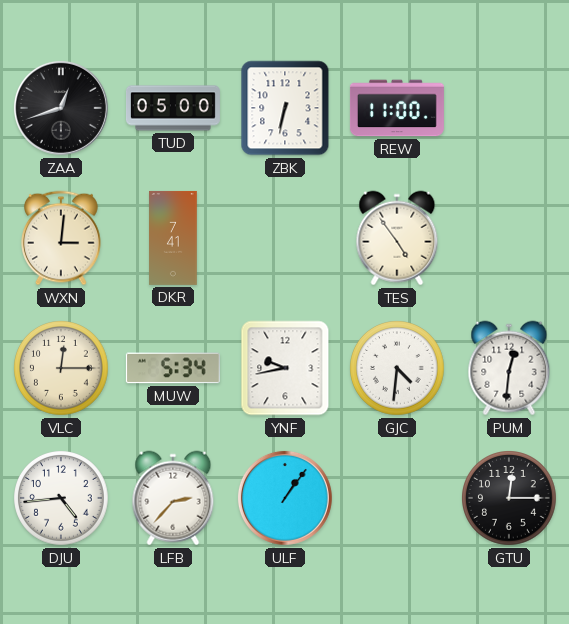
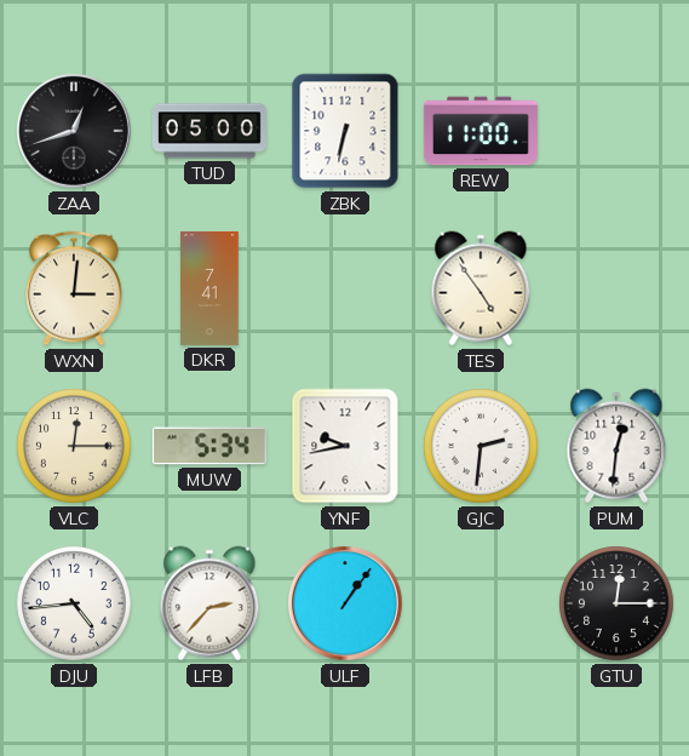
GJC: 4:31 -> 2:31
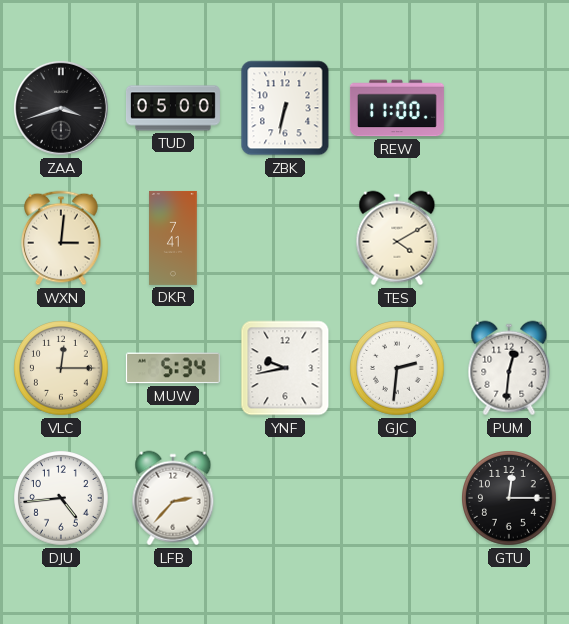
ZAA: 12:42 -> 3:42
TES: 4:54 -> 4:10
ULF: 1:06 -> none
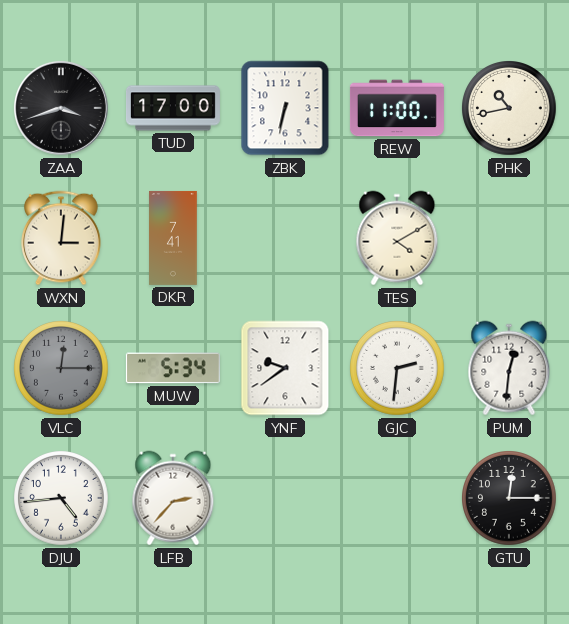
TUD: 05:00 -> 17:00
PHK: none -> 10:43
VLC dial: cream -> grey
YNF: 9:43 -> 9:39
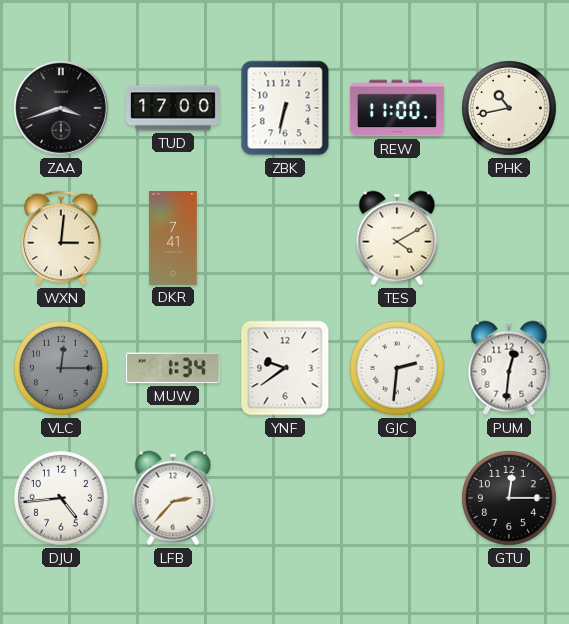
MUW: 5:34 -> 1:34
